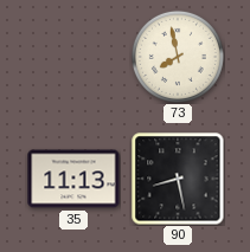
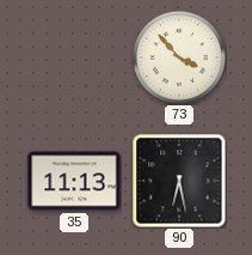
73: 7:58 -> 3:53
90: 8:28 -> 6:28
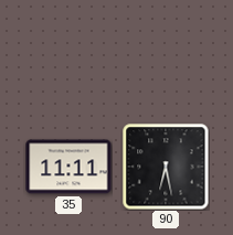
73: 3:53 -> none
35: 11:13 -> 11:11
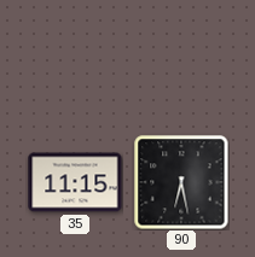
35: 11:11 -> 11:15
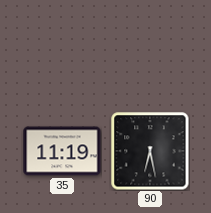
35: 11:15 -> 11:19
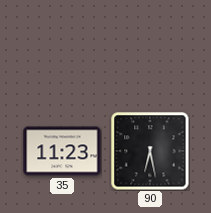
35: 11:19 -> 11:23
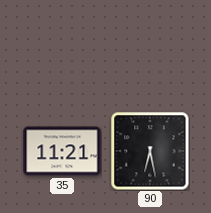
35: 11:23 -> 11:21
